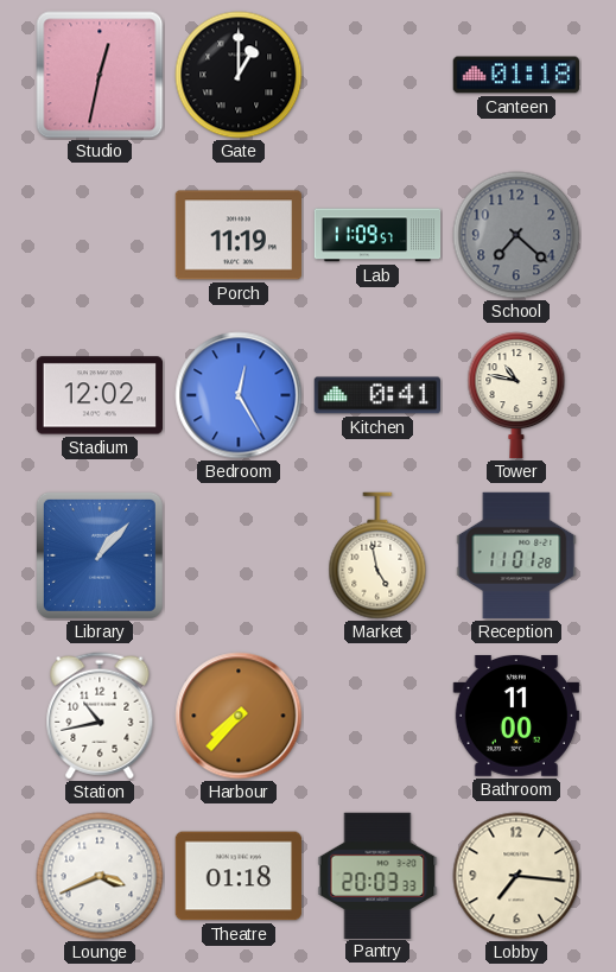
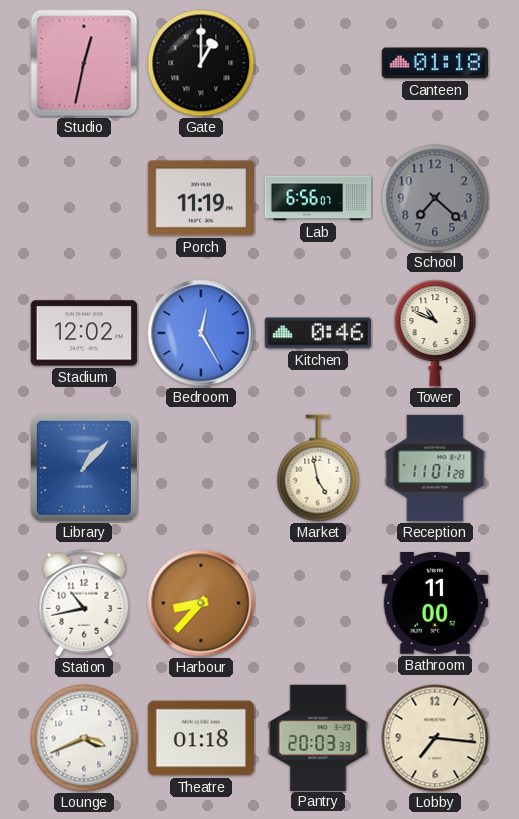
Lab: 11:09 -> 6:56
Kitchen: 0:41 -> 0:46
Tower: 10:47 -> 10:49
Harbour: 7:37 -> 8:37
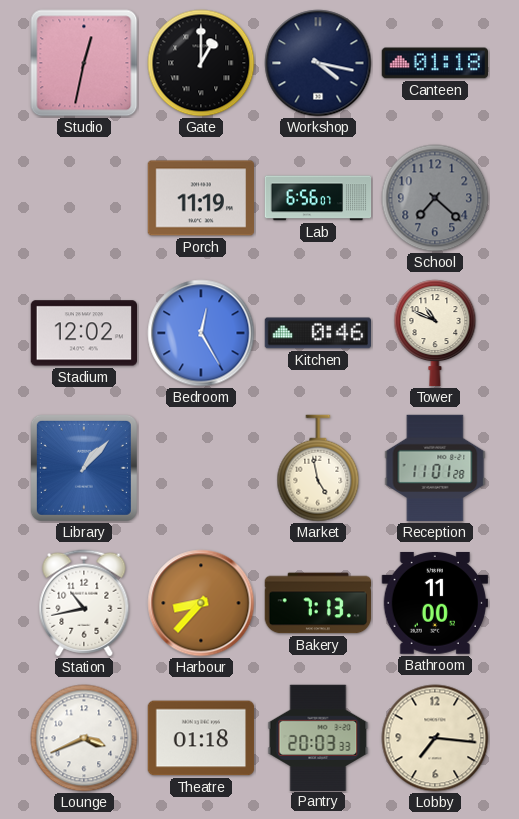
Workshop: none -> 4:17
Bakery: none -> 7:13
